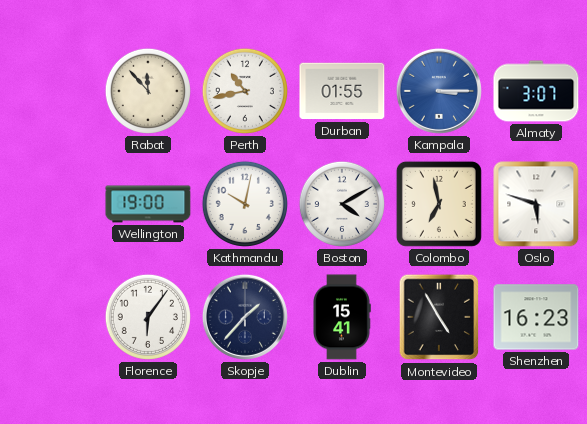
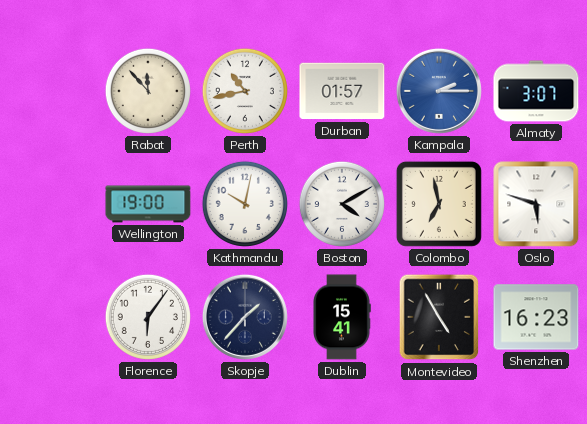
Durban: 01:55 -> 01:57
Kampala: 3:15 -> 2:15
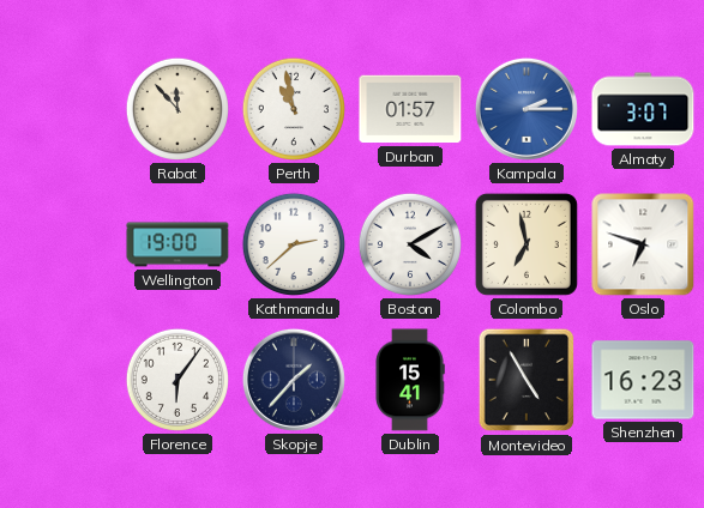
Perth: 10:43 -> 10:58
Kathmandu: 10:02 -> 2:38
Oslo: 5:48 -> 6:48
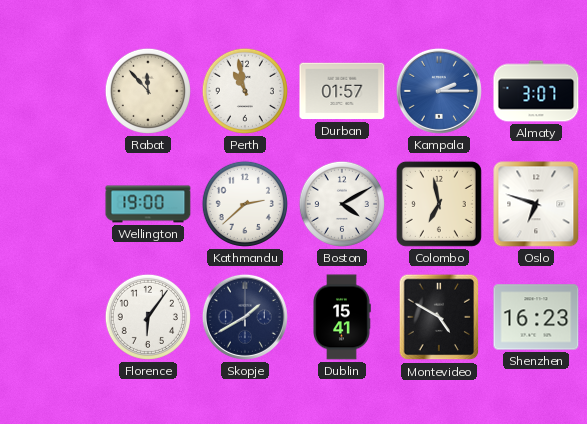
Skopje: 1:37 -> 1:40
Montevideo: 4:55 -> 4:50
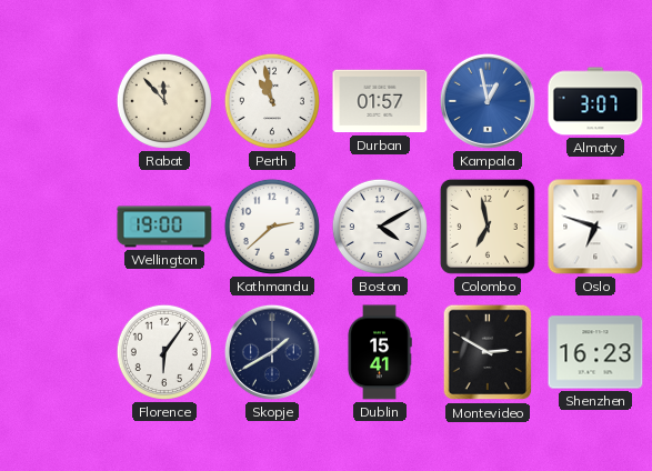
Kampala: 2:15 -> 12:58
Montevideo: 4:50 -> 2:50
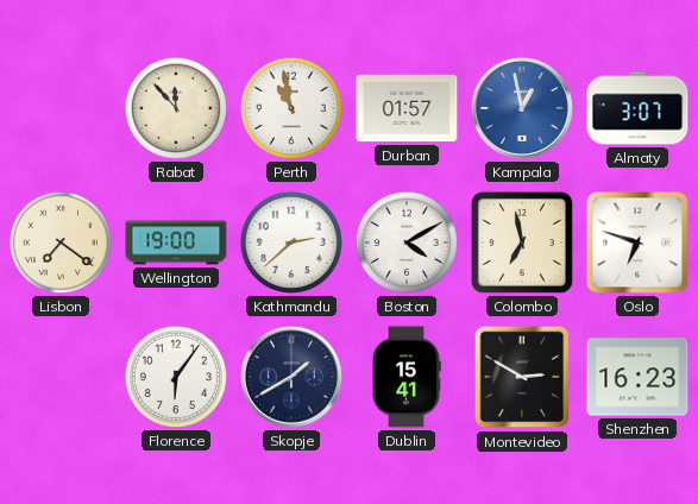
Lisbon: none -> 7:21
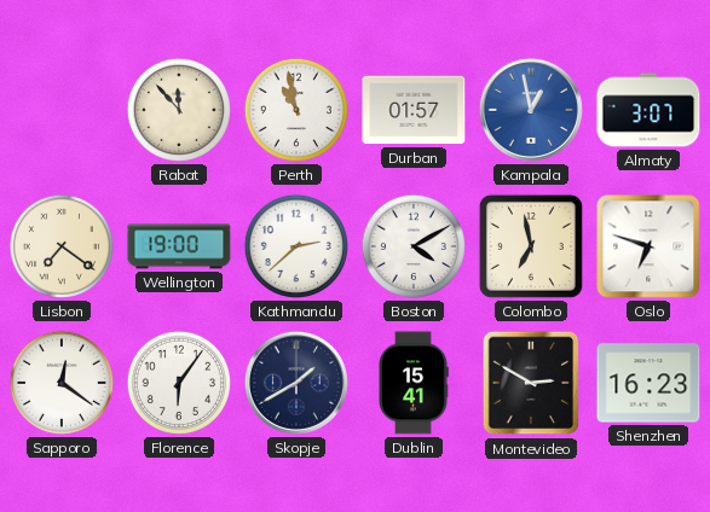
Sapporo: none -> 12:21
